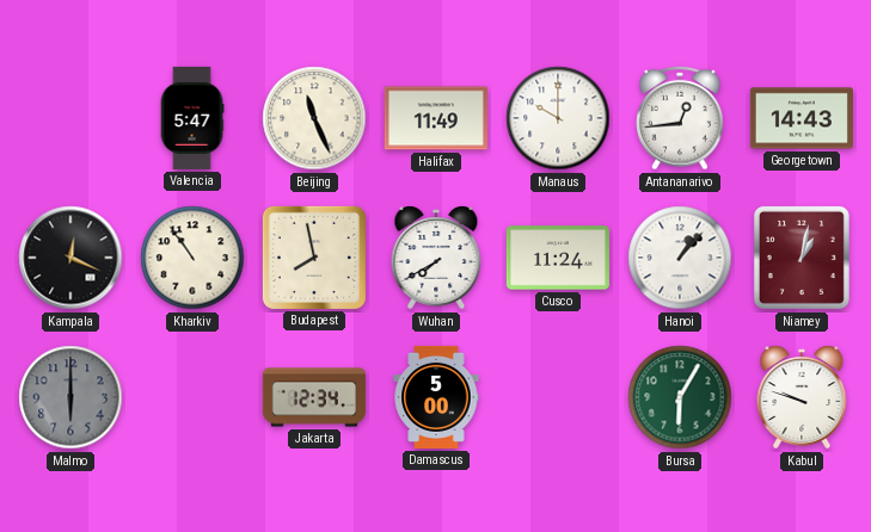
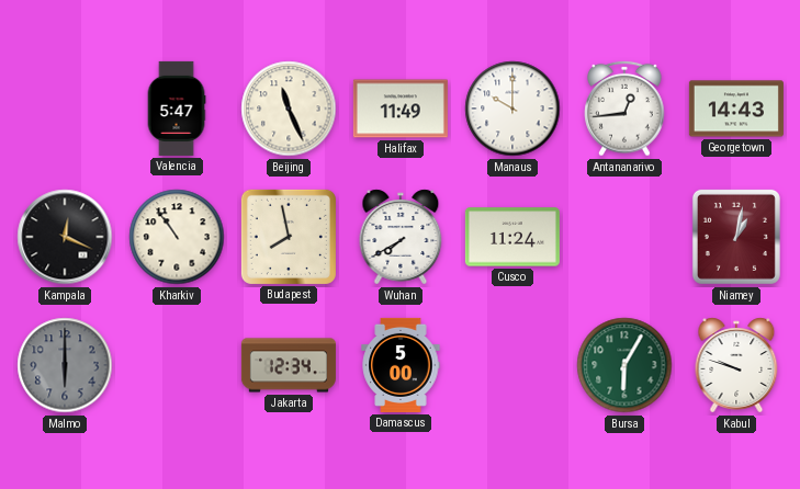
Hanoi: 1:07 -> none
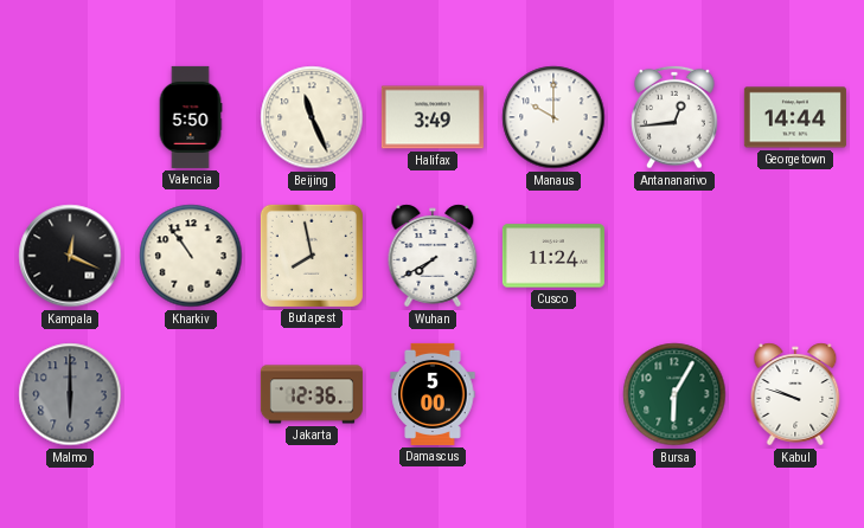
Valencia: 5:47 -> 5:50
Halifax: 11:49 -> 3:49
Georgetown: 14:43 -> 14:44
Niamey: 1:02 -> none
Jakarta: 12:34 -> 12:36
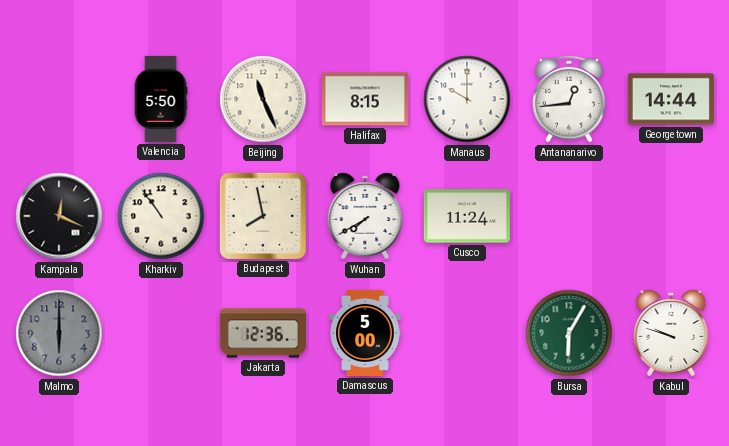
Halifax: 3:49 -> 8:15
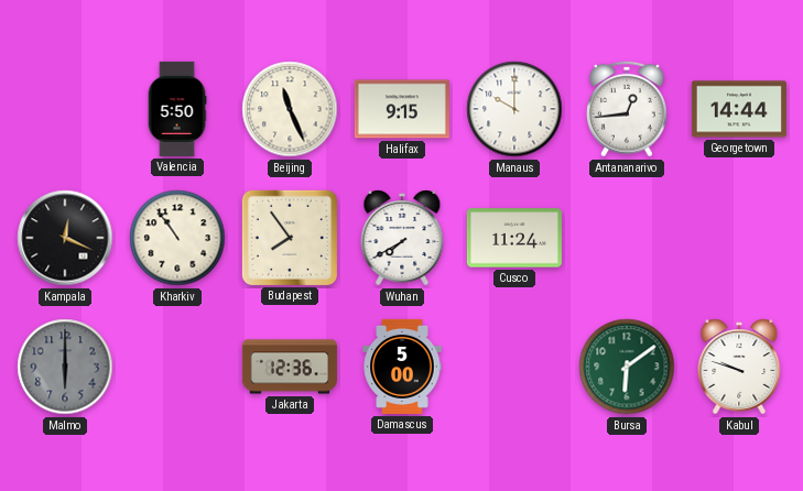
Halifax: 8:15 -> 9:15
Budapest: 7:58 -> 7:54
Bursa: 6:05 -> 6:09
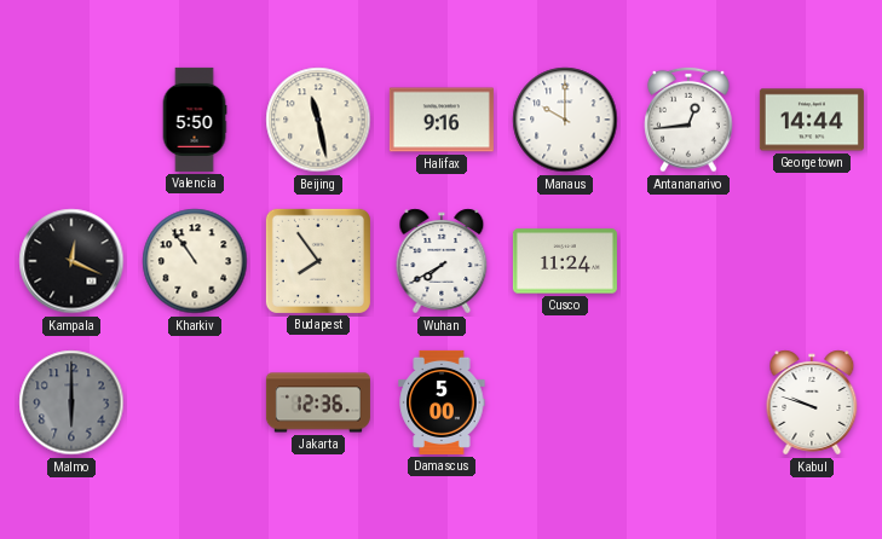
Beijing: 11:26 -> 11:28
Halifax: 9:15 -> 9:16
Bursa: 6:09 -> none
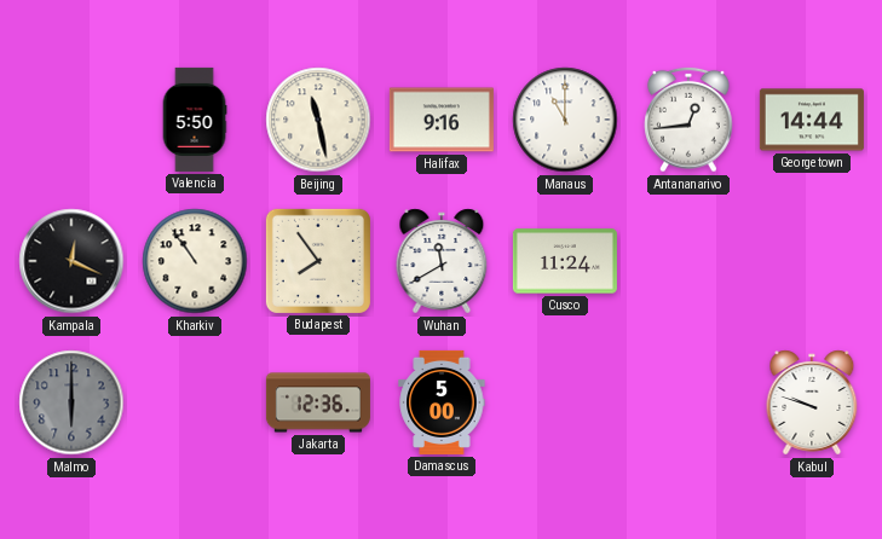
Manaus: 10:00 -> 11:00
Wuhan: 7:40 -> 11:40
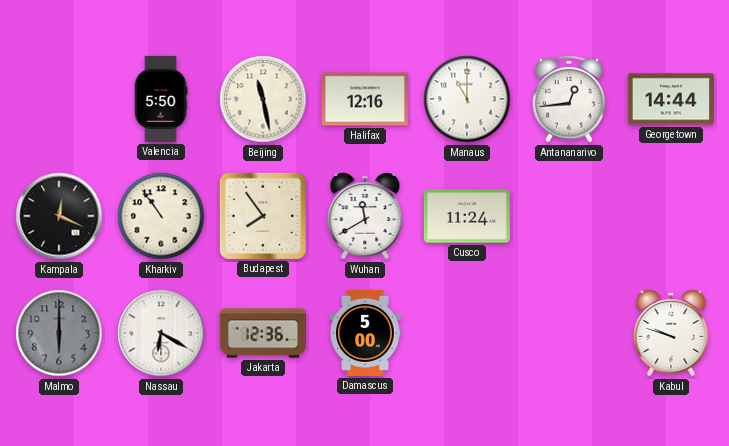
Halifax: 9:16 -> 12:16
Nassau: none -> 6:20
